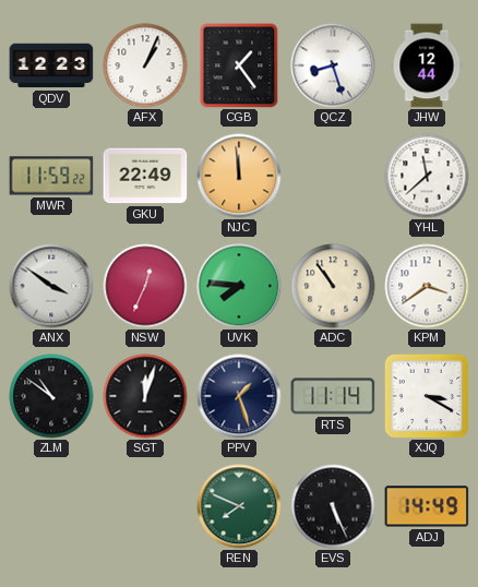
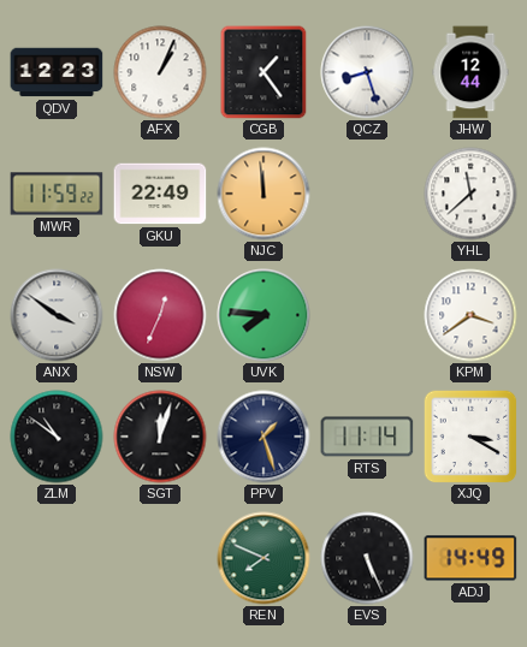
ADC: 10:54 -> none
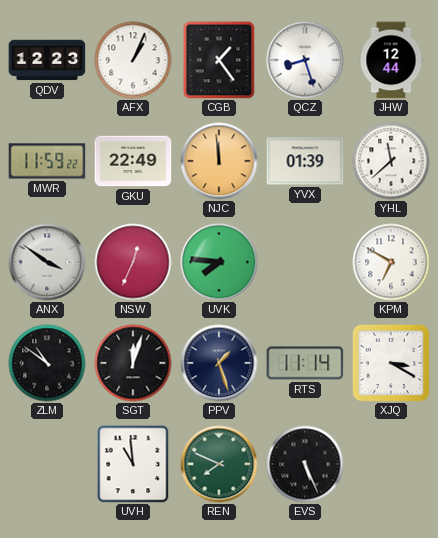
YVX: none -> 01:39
KPM: 3:39 -> 6:50
UVH: none -> 10:59
ADJ: 14:49 -> none
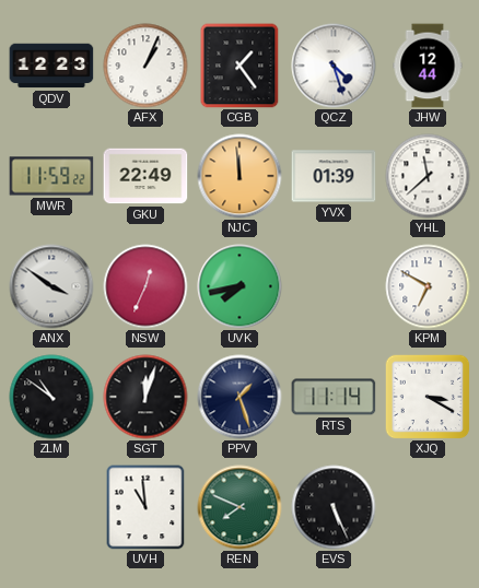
QCZ: 8:27 -> 4:27
UVK: 7:46 -> 7:43
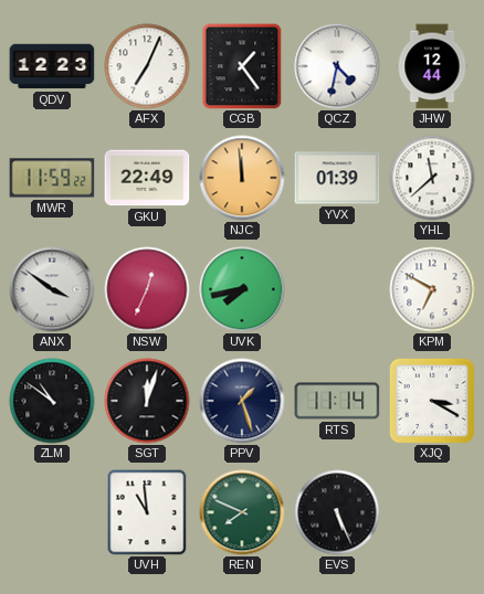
AFX: 1:04 -> 7:04
QCZ: 4:27 -> 4:32
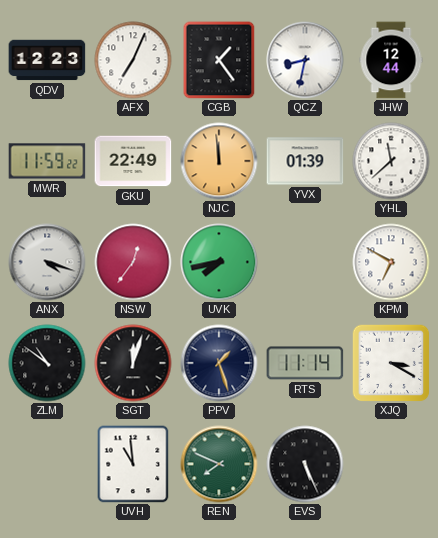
QCZ: 4:32 -> 8:32
ANX: 3:51 -> 4:18
NSW: 12:34 -> 12:36
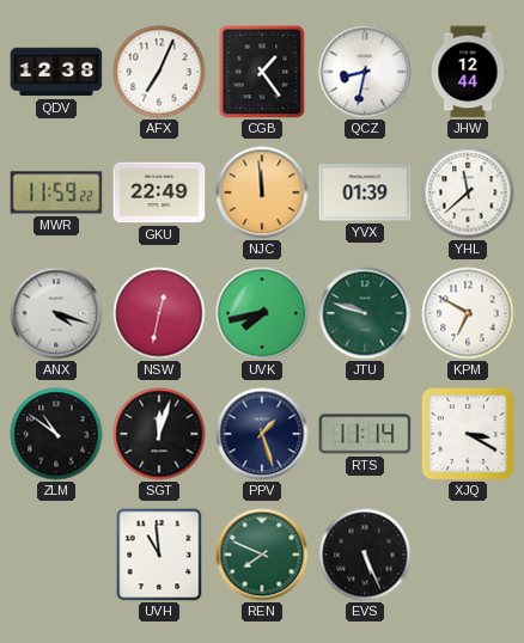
QDV: 12:23 -> 12:38
NSW: 12:36 -> 12:32
JTU: none -> 9:48
